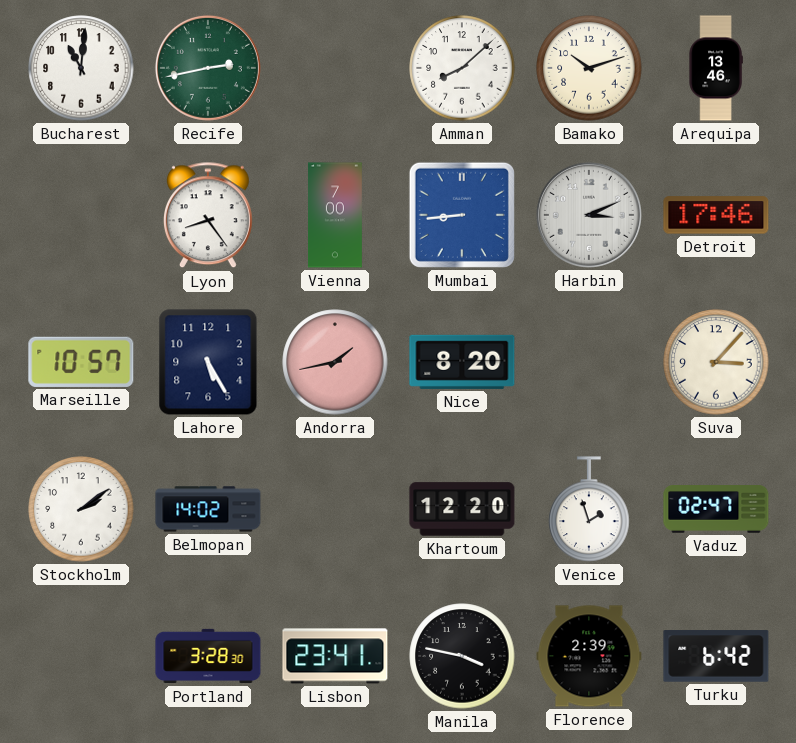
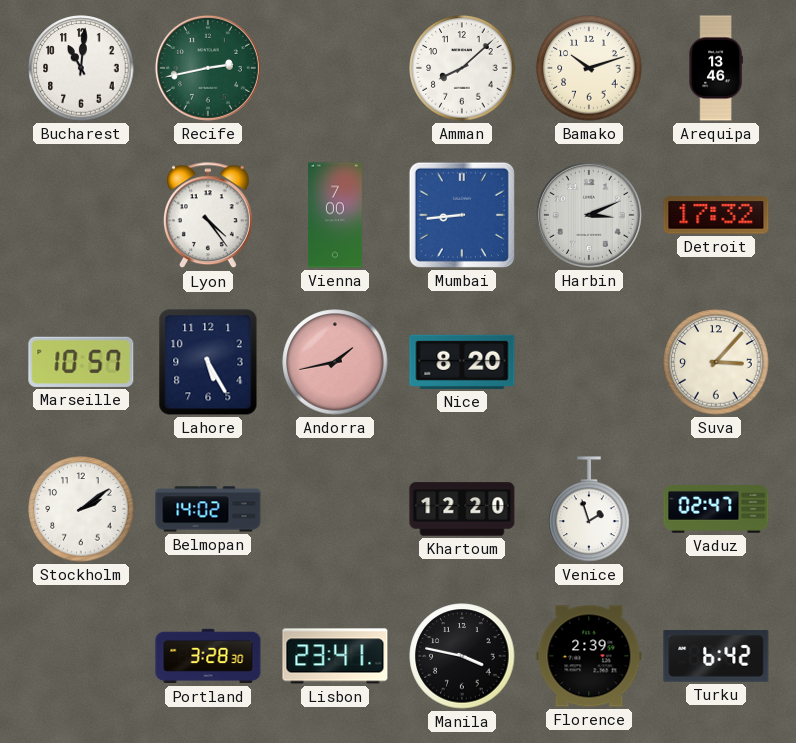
Lyon: 8:24 -> 4:24
Detroit: 17:46 -> 17:32
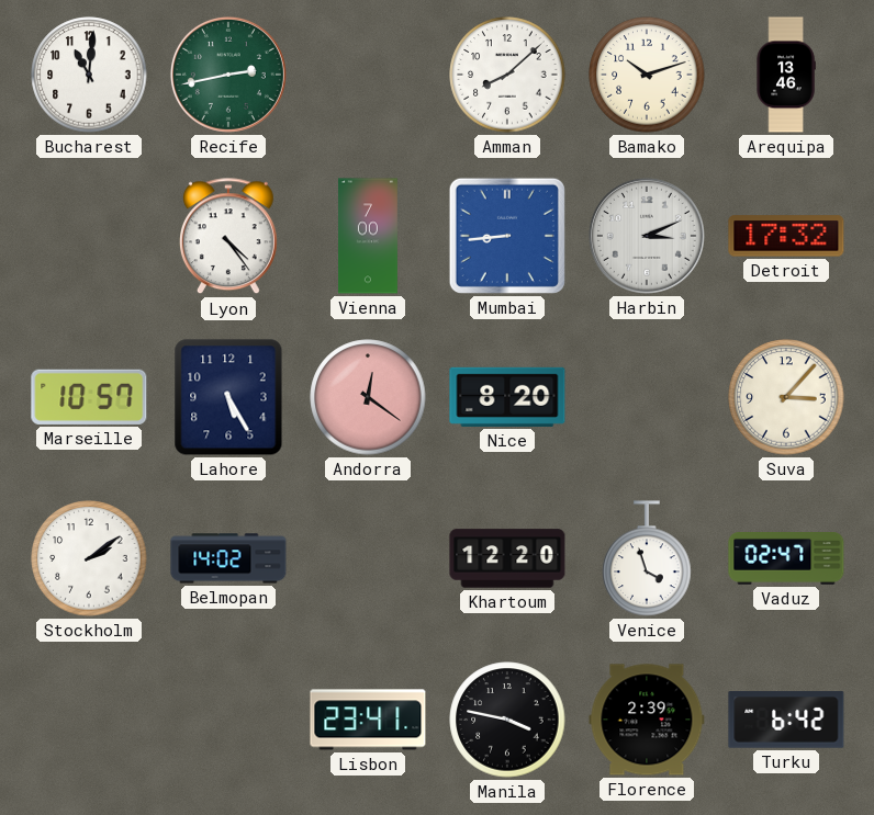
Andorra: 1:43 -> 12:21
Venice: 1:57 -> 3:57
Portland: 3:28 -> none
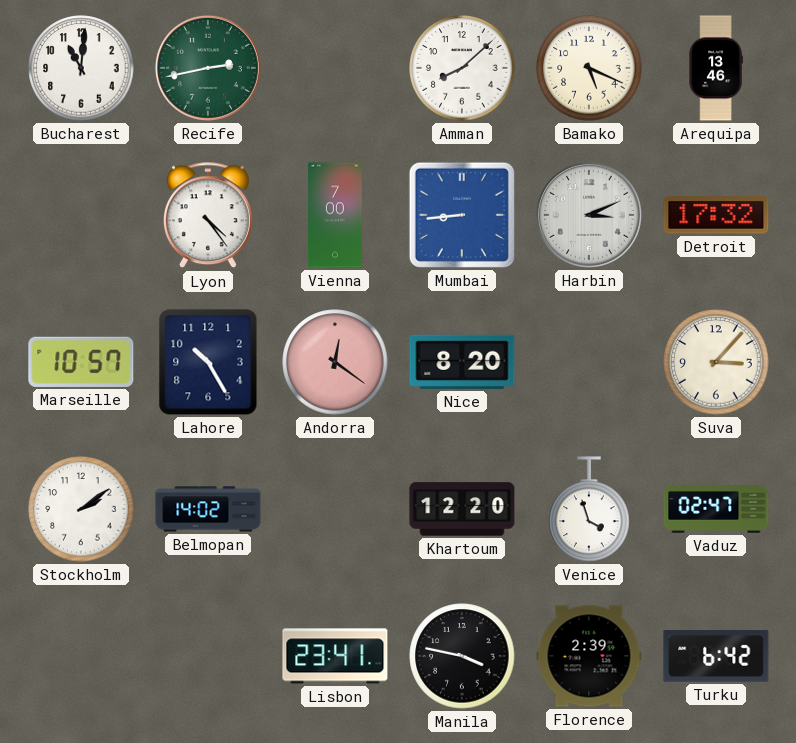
Bamako: 10:12 -> 5:19
Lahore: 5:25 -> 10:25
